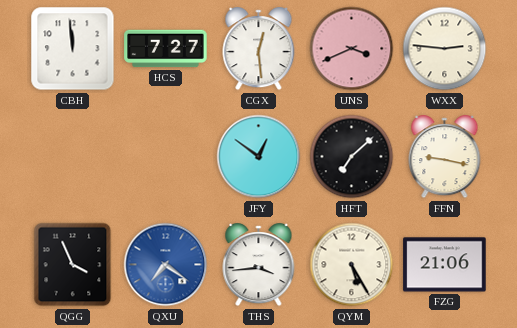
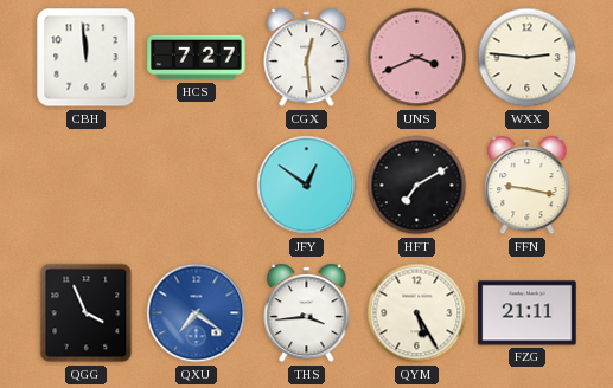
HFT: 7:08 -> 7:10
FZG: 21:06 -> 21:11
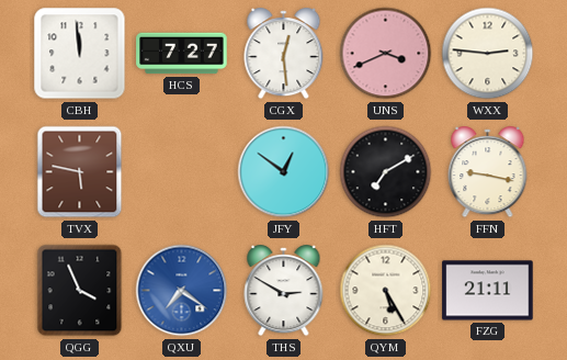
TVX: none -> 5:47
THS: 3:44 -> 2:50
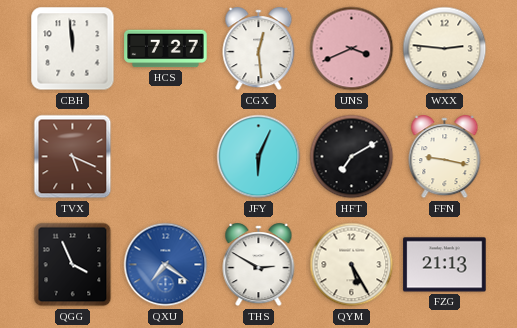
TVX: 5:47 -> 5:19
JFY: 12:51 -> 6:04
FZG: 21:11 -> 21:13
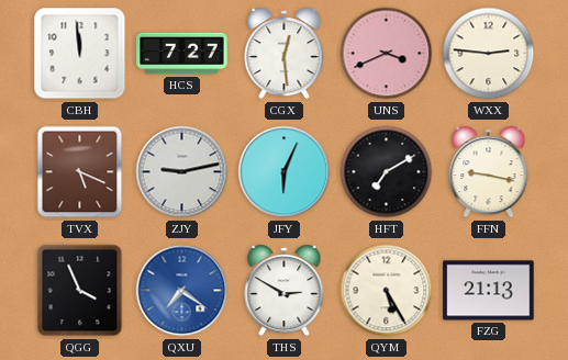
ZJY: none -> 9:13
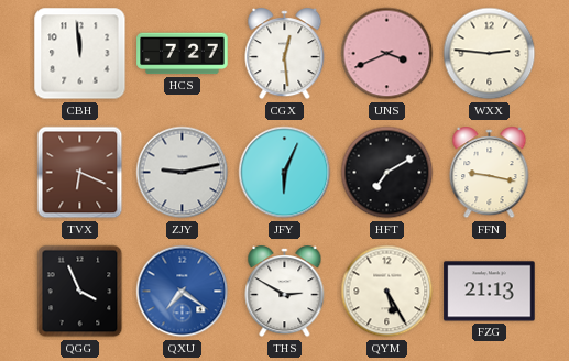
TVX: 5:19 -> 6:19
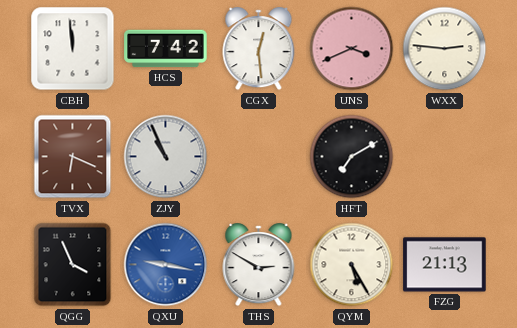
HCS: 7:27 -> 7:42
ZJY: 9:13 -> 10:56
JFY: 6:04 -> none
FFN: 9:17 -> none
QXU: 7:21 -> 9:17
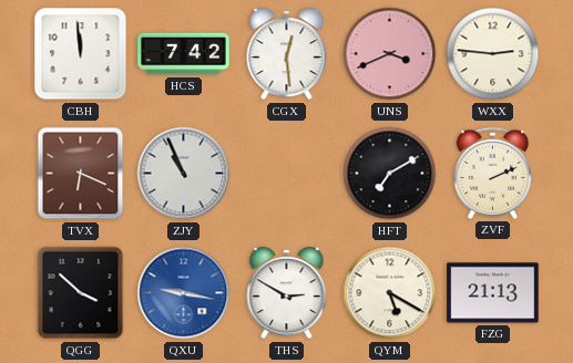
ZVF: none -> 2:11
QGG: 3:56 -> 3:52
QYM: 5:25 -> 5:20
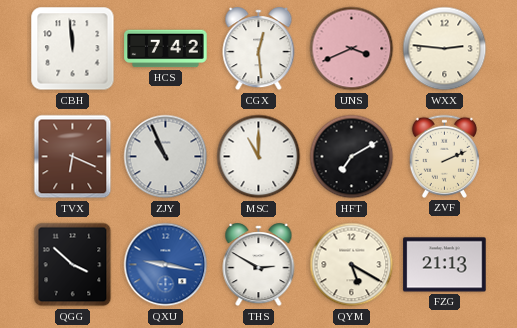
MSC: none -> 11:00
